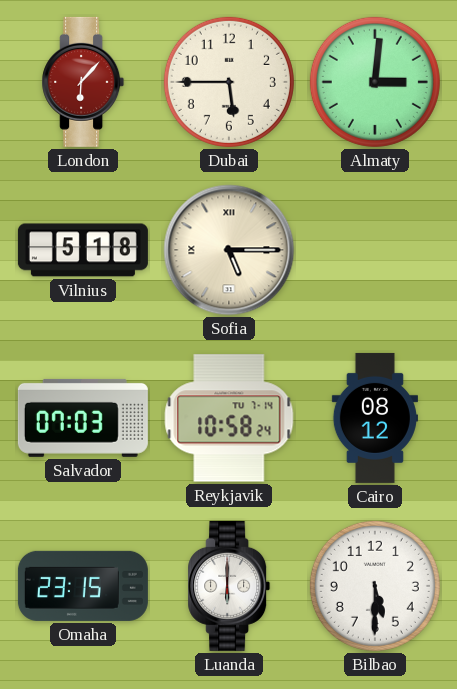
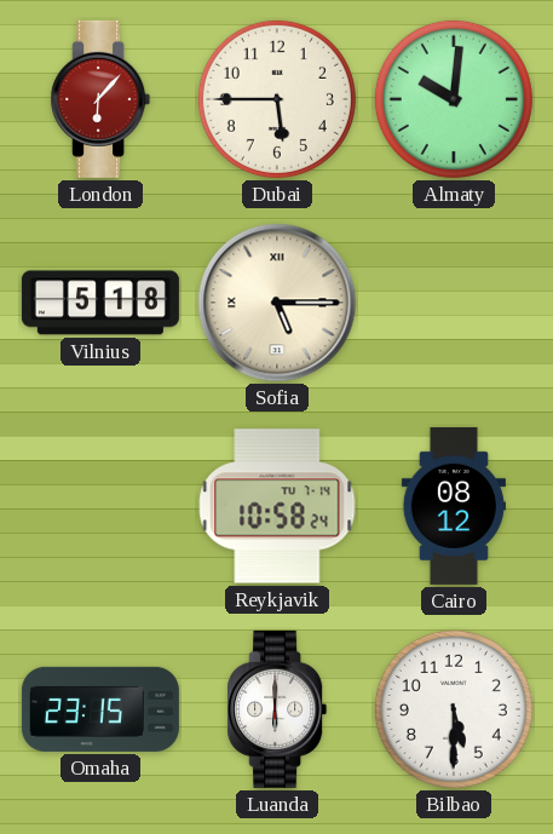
Almaty: 3:01 -> 10:01
Salvador: 07:03 -> none
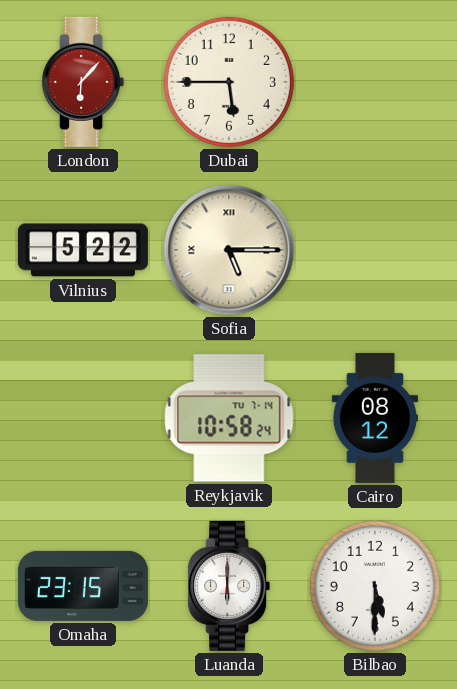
Almaty: 10:01 -> none
Vilnius: 5:18 -> 5:22
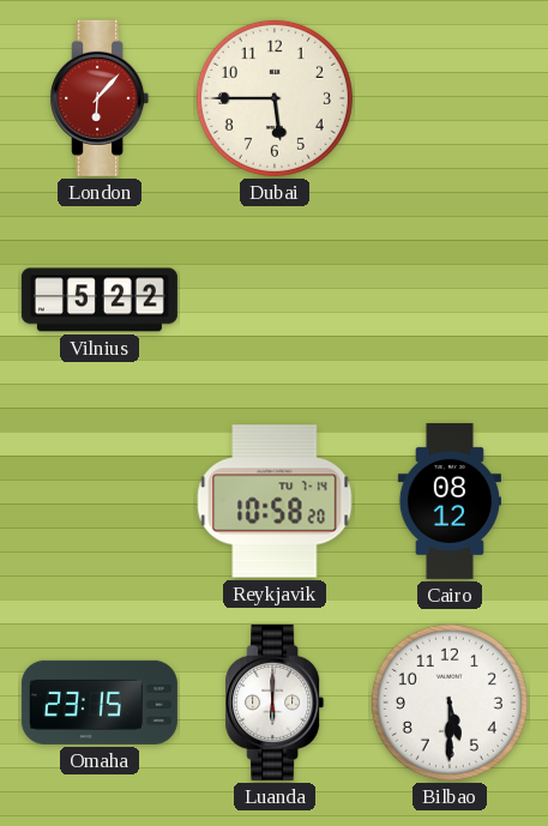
Sofia: 5:15 -> none
Reykjavik: 10:58:24 -> 10:58:20
